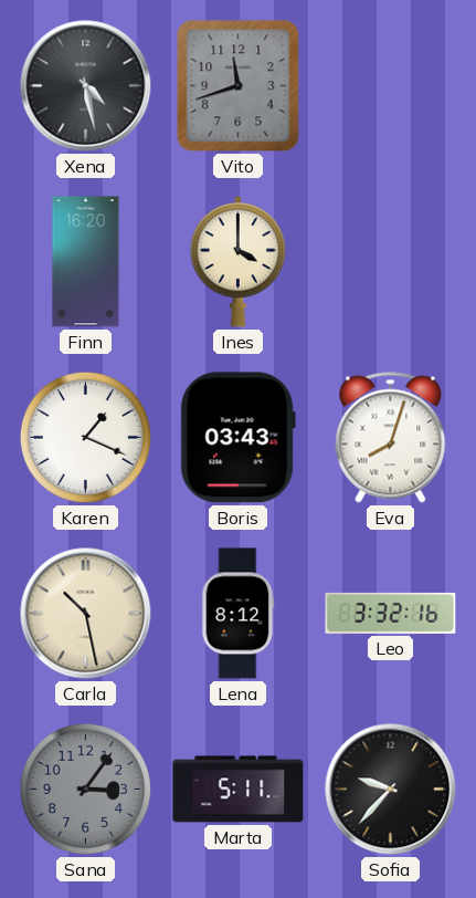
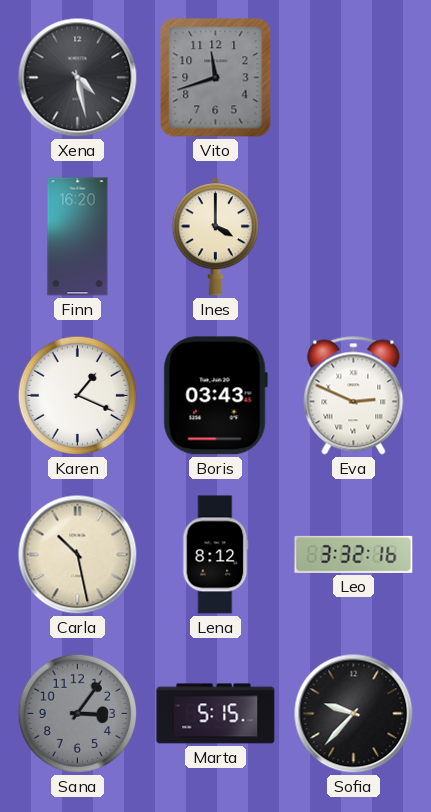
Eva: 8:03 -> 2:49
Marta: 5:11 -> 5:15
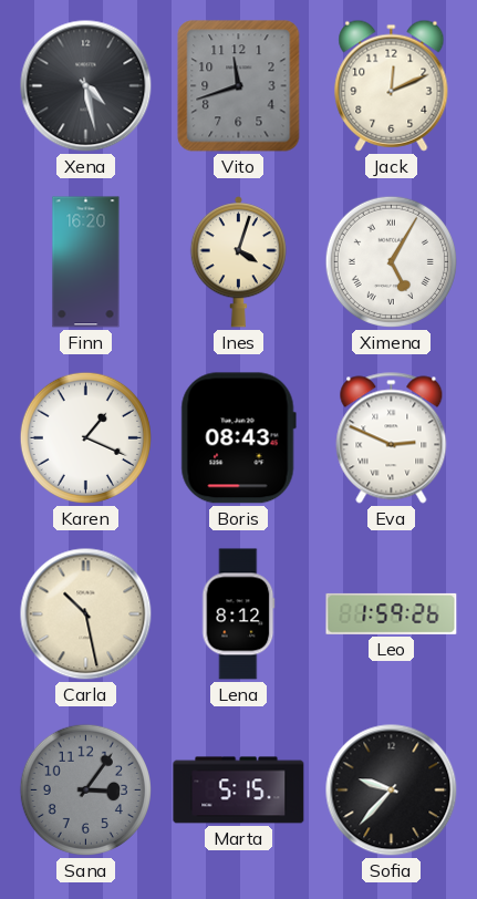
Jack: none -> 12:11
Ines: 4:00 -> 4:03
Ximena: none -> 5:05
Boris: 03:43 -> 08:43
Leo: 3:32 -> 1:59
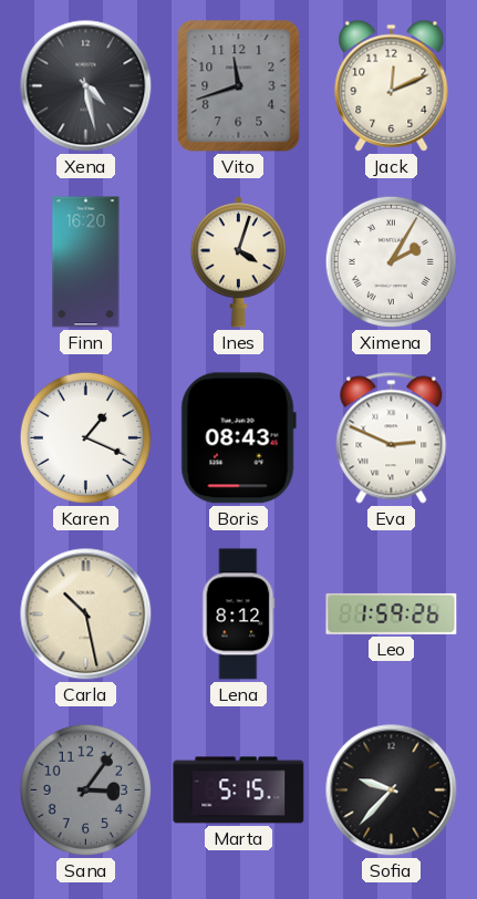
Ximena: 5:05 -> 2:05
